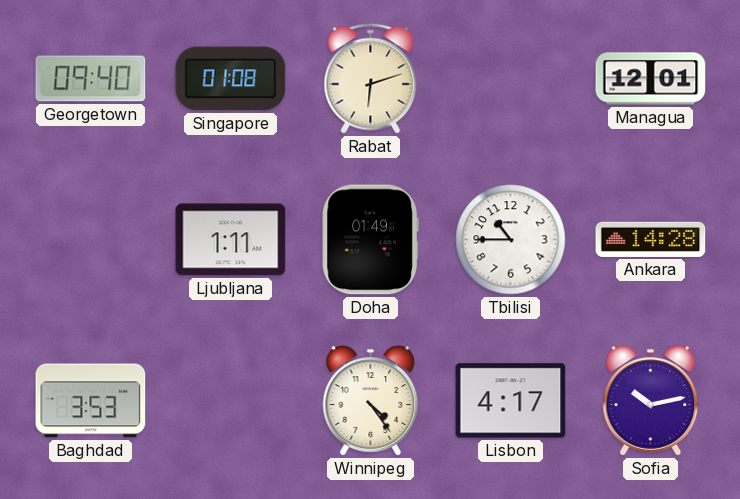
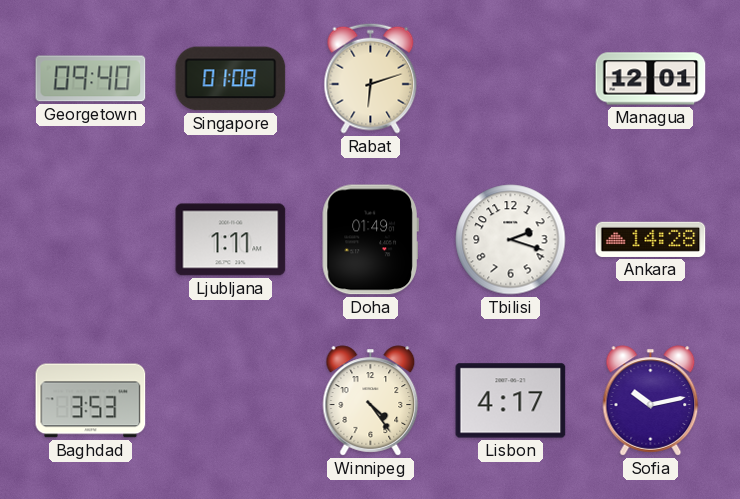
Tbilisi: 10:45 -> 2:18
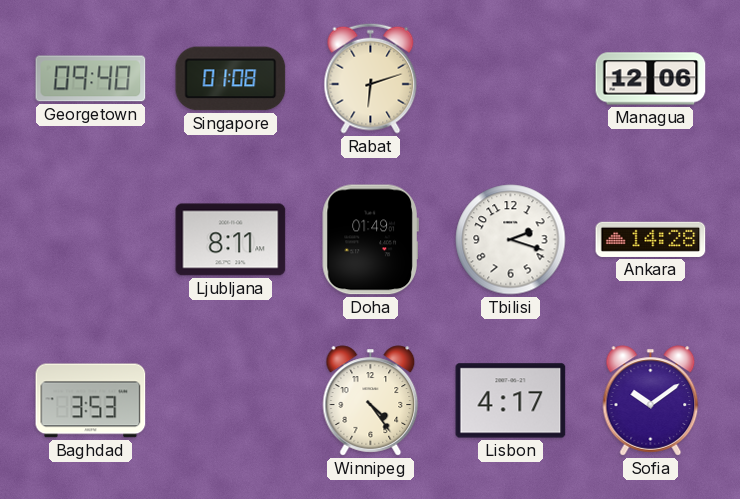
Managua: 12:01 -> 12:06
Ljubljana: 1:11 -> 8:11
Sofia: 10:13 -> 10:09
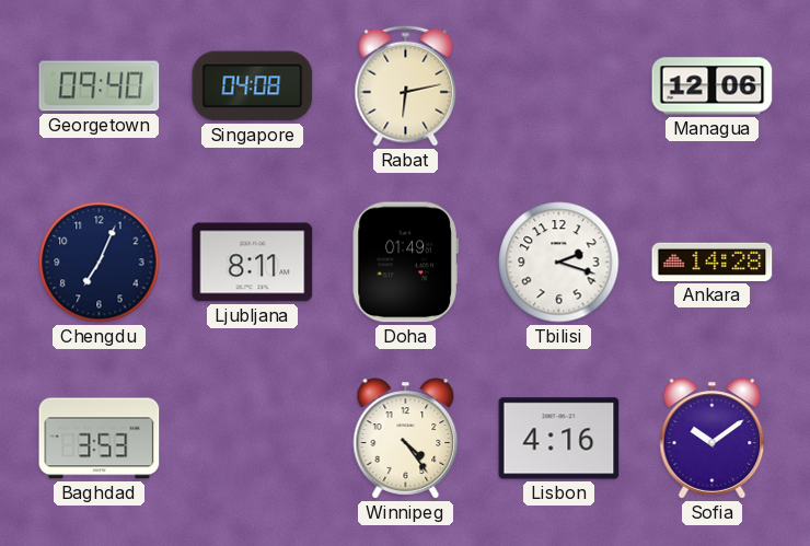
Singapore: 01:08 -> 04:08
Rabat: 6:12 -> 6:13
Chengdu: none -> 7:04
Lisbon: 4:17 -> 4:16
